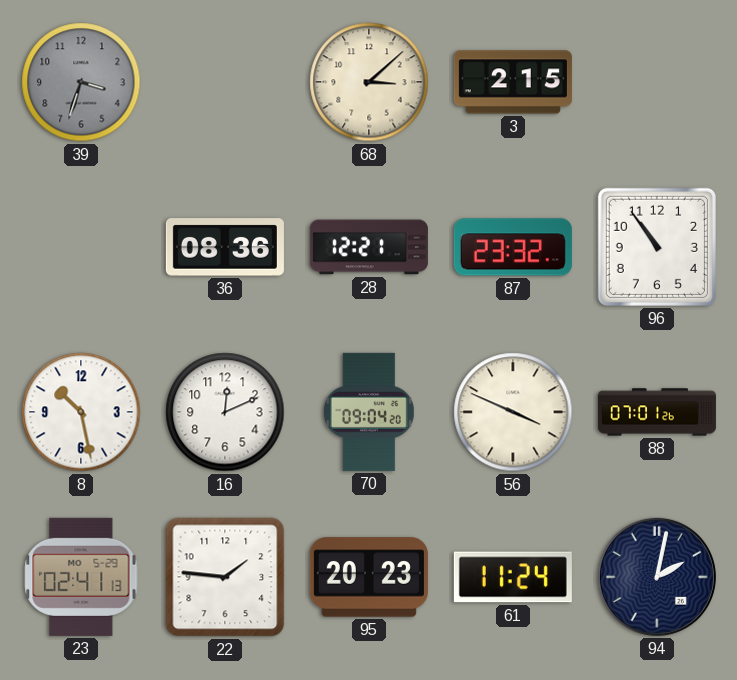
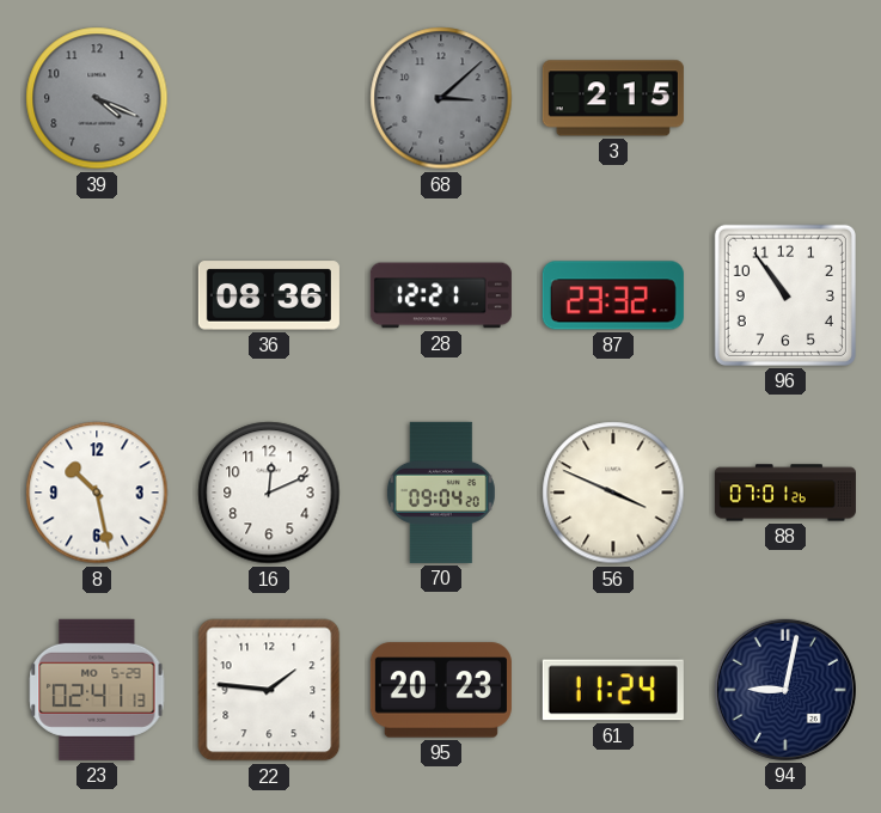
39: 3:33 -> 4:19
68 dial: cream -> grey
94: 2:02 -> 9:02
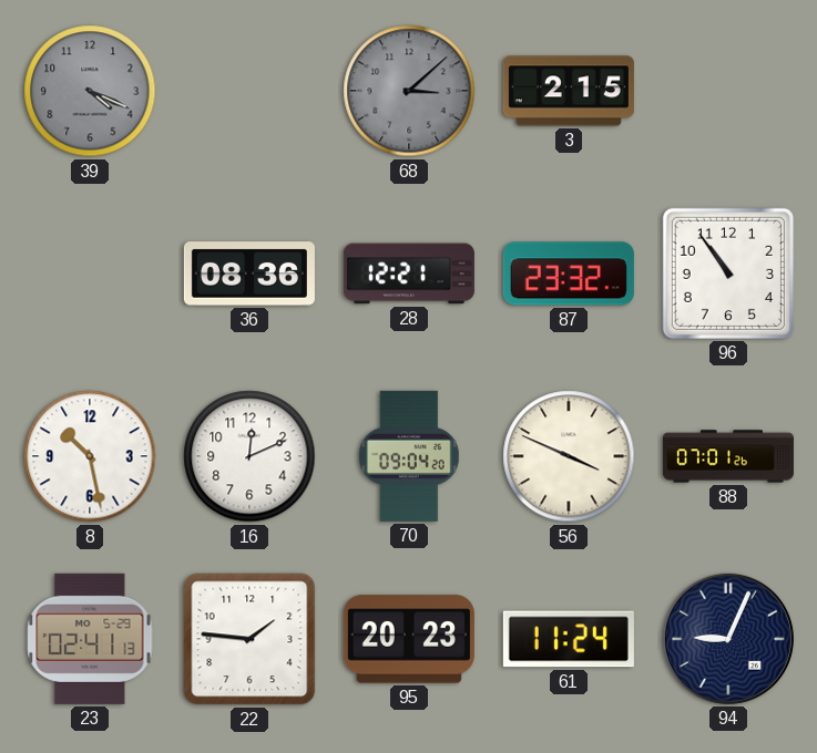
94: 9:02 -> 9:04
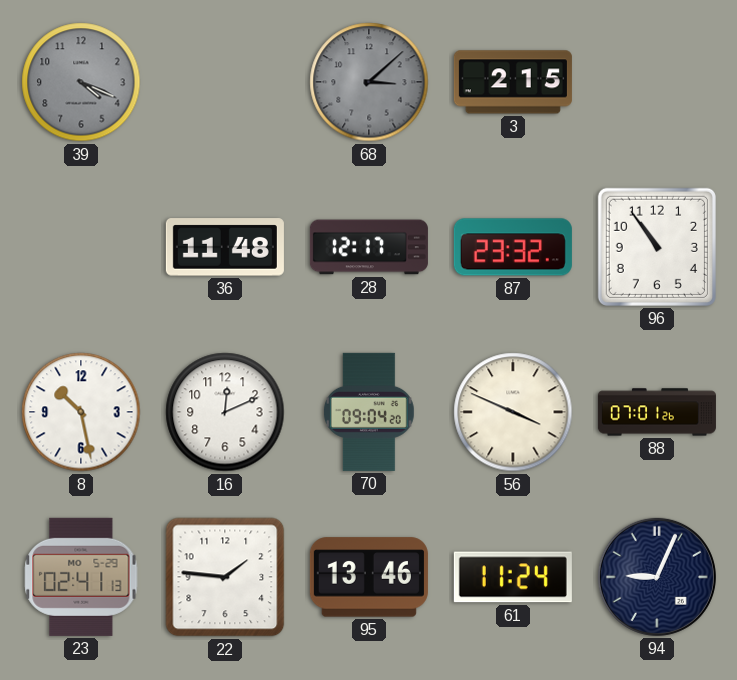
36: 08:36 -> 11:48
28: 12:21 -> 12:17
95: 20:23 -> 13:46
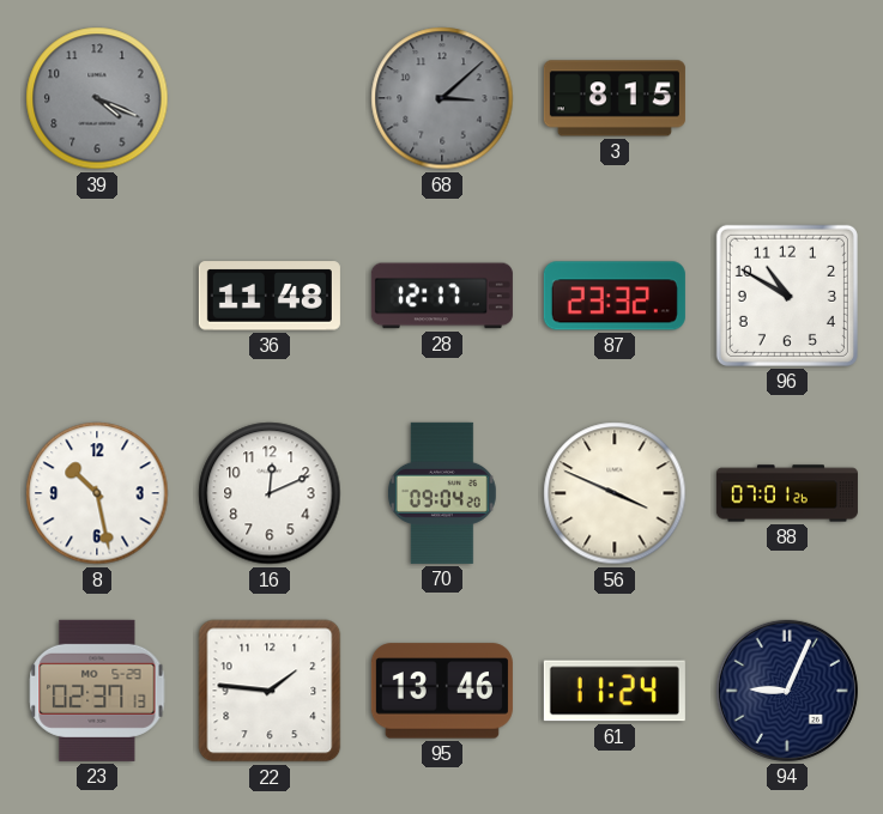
3: 2:15 -> 8:15
96: 10:54 -> 10:50
23: 02:41 -> 02:37
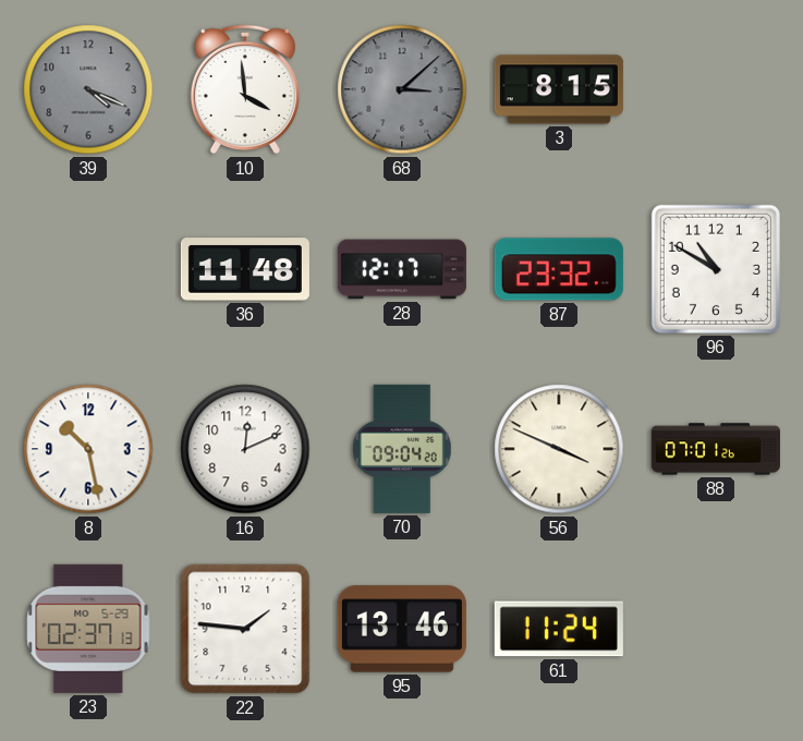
10: none -> 3:59
94: 9:04 -> none
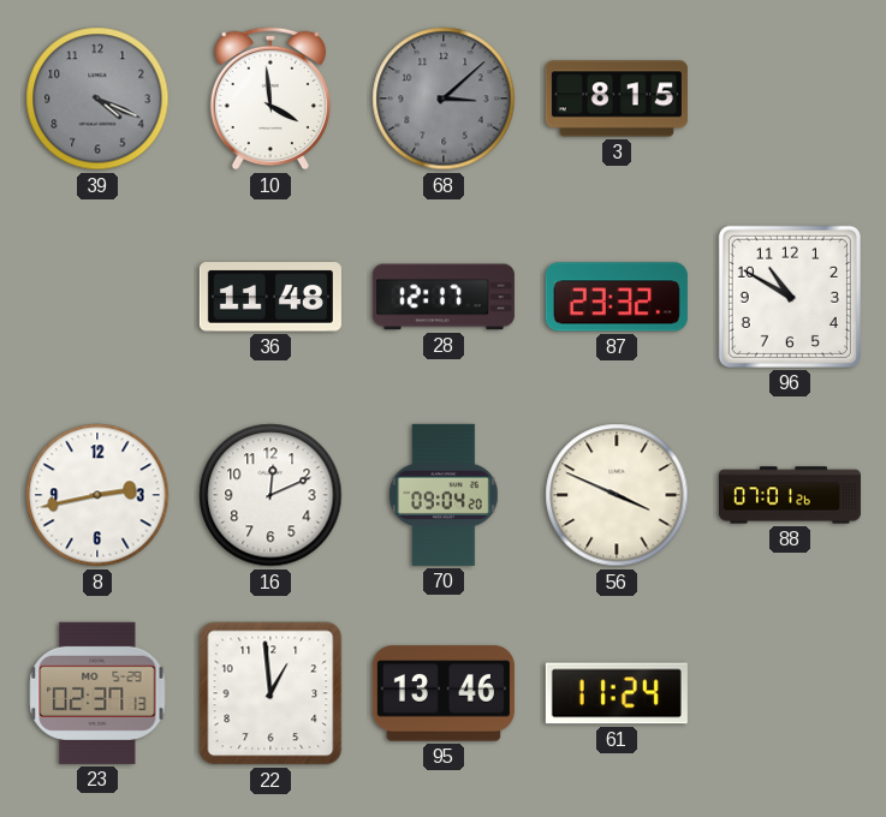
8: 10:28 -> 2:43
22: 1:46 -> 12:59
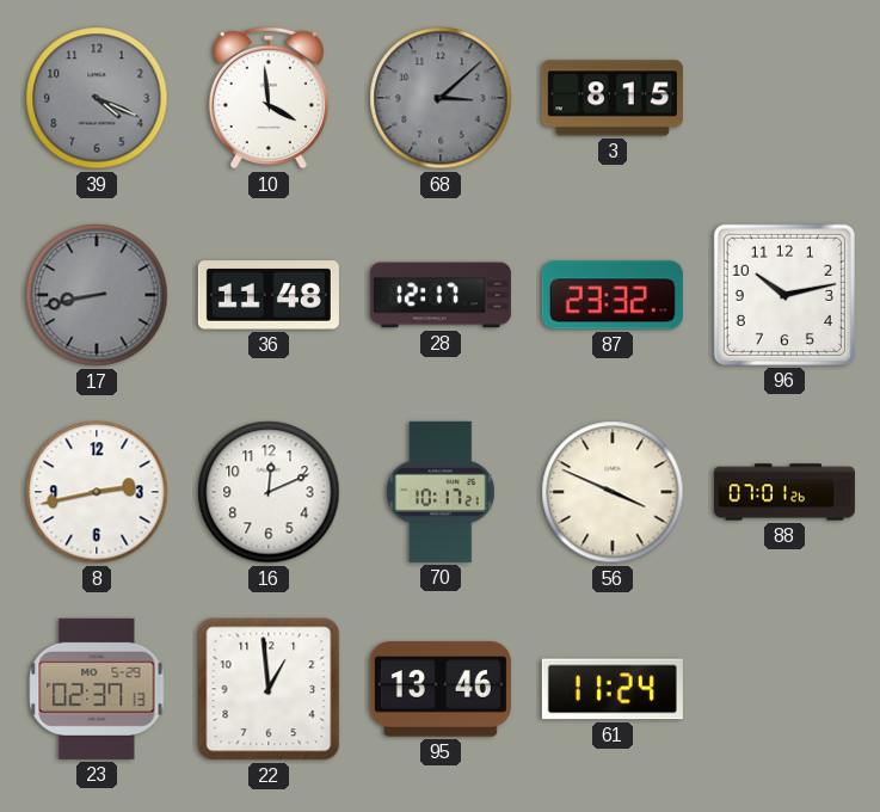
17: none -> 8:43
96: 10:50 -> 10:13
70: 09:04 -> 10:17
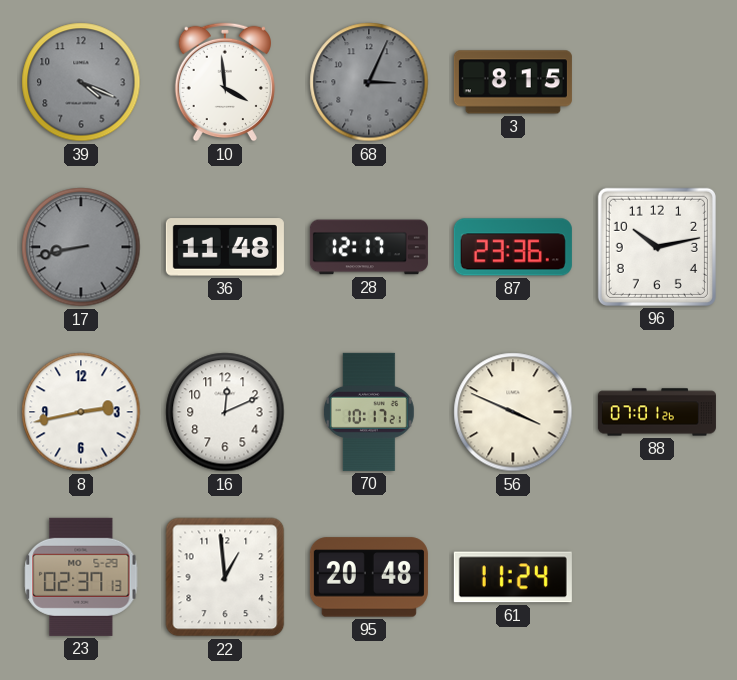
68: 3:08 -> 3:04
87: 23:32 -> 23:36
95: 13:46 -> 20:48
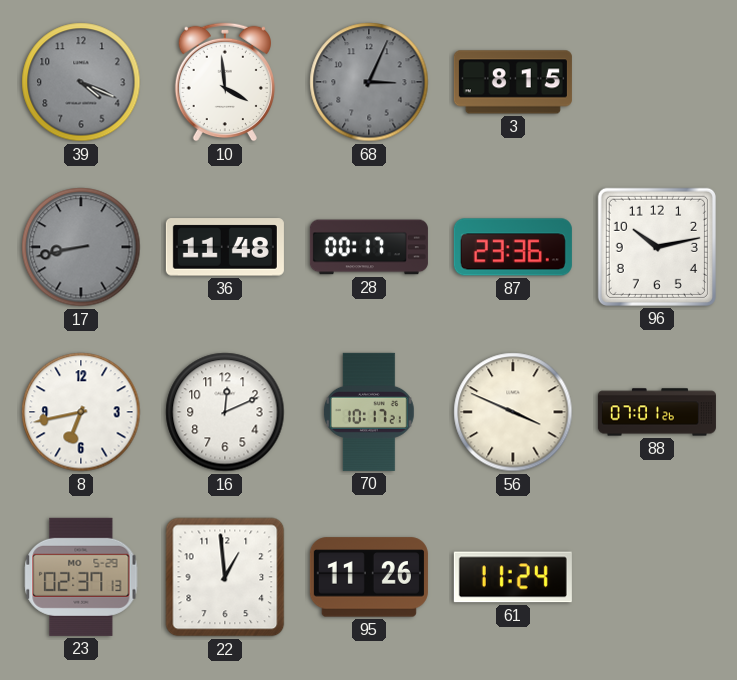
28: 12:17 -> 00:17
8: 2:43 -> 6:43
95: 20:48 -> 11:26
